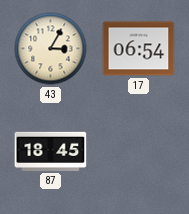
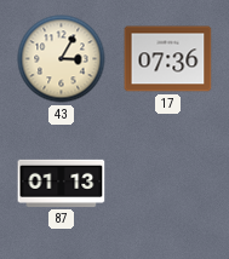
17: 06:54 -> 07:36
87: 18:45 -> 01:13
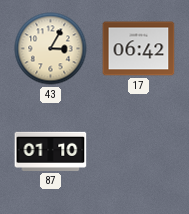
17: 07:36 -> 06:42
87: 01:13 -> 01:10
